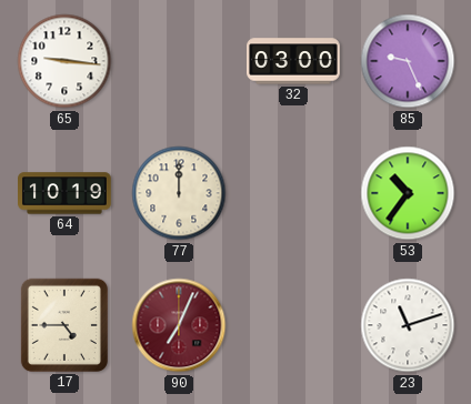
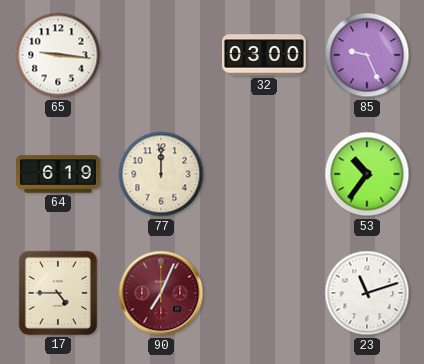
64: 10:19 -> 6:19
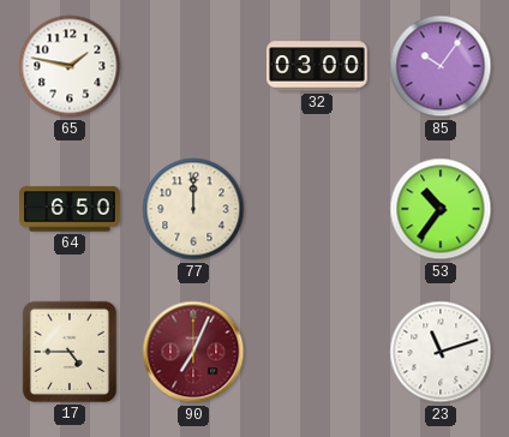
65: 9:16 -> 1:47
85: 9:26 -> 10:06
64: 6:19 -> 6:50
